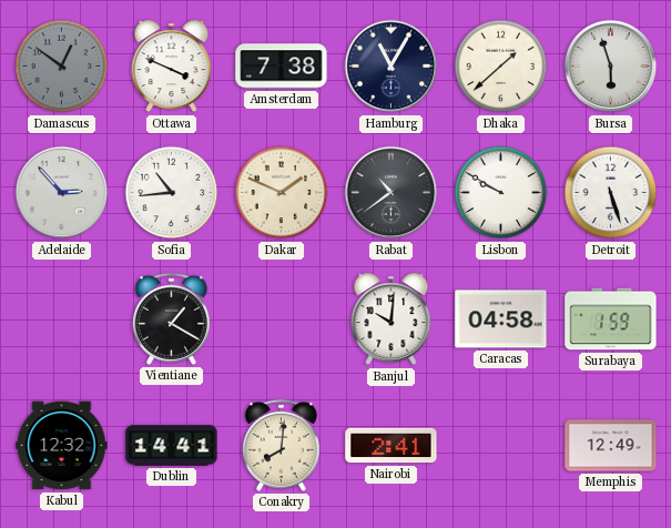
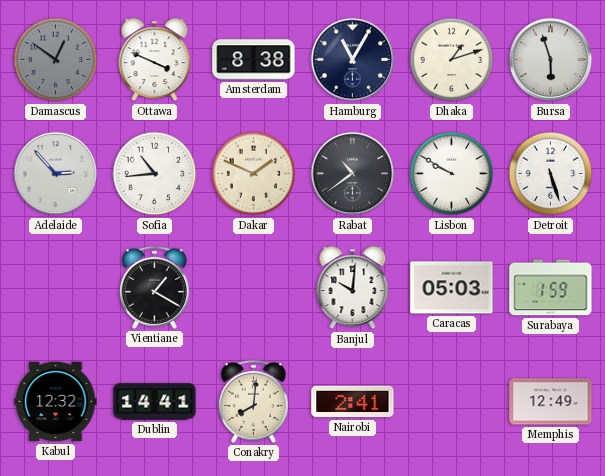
Amsterdam: 7:38 -> 8:38
Dhaka: 1:38 -> 1:12
Caracas: 04:58 -> 05:03
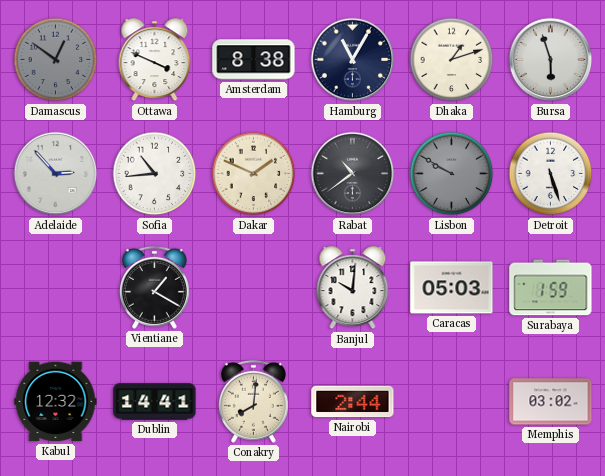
Lisbon dial: white -> grey
Nairobi: 2:41 -> 2:44
Memphis: 12:49 -> 03:02
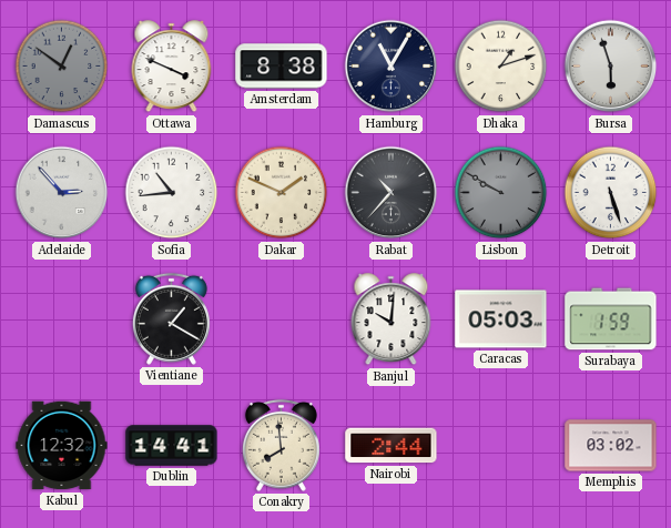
Rabat: 10:39 -> 10:37
Conakry: 8:01 -> 7:59
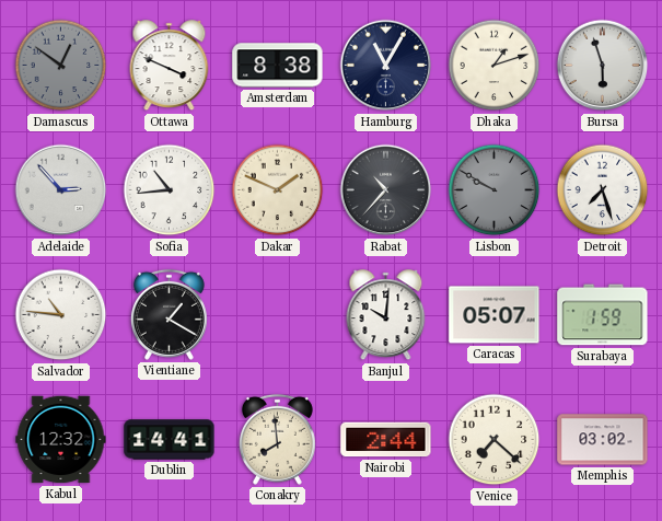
Detroit: 5:27 -> 7:27
Salvador: none -> 10:46
Caracas: 05:03 -> 05:07
Venice: none -> 7:22
